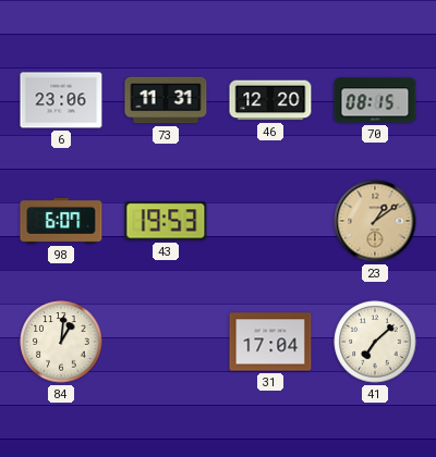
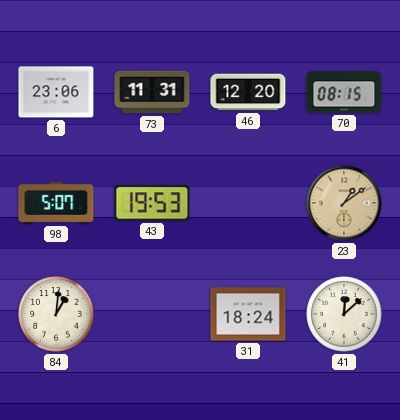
98: 6:07 -> 5:07
31: 17:04 -> 18:24
41: 7:08 -> 12:08
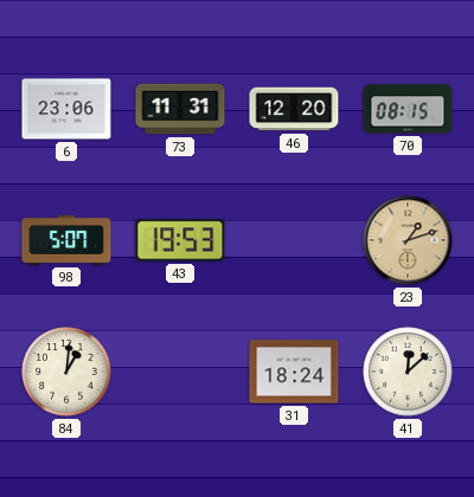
23: 1:09 -> 1:12
